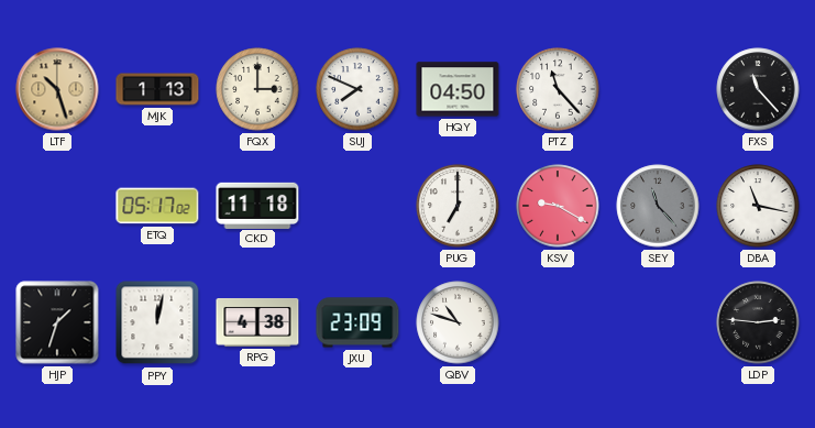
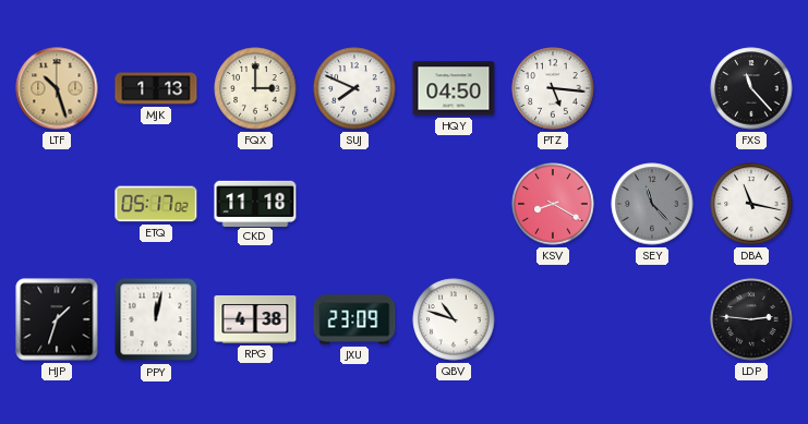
PTZ: 11:23 -> 5:16
PUG: 7:00 -> none
KSV: 9:20 -> 8:20
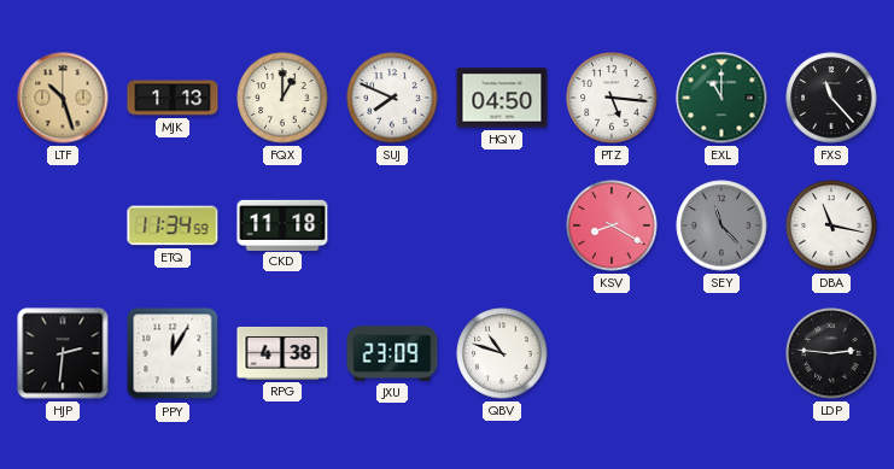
FQX: 3:00 -> 1:00
EXL: none -> 11:00
ETQ: 05:17 -> 11:34
HJP: 1:33 -> 2:31
PPY: 12:02 -> 12:05
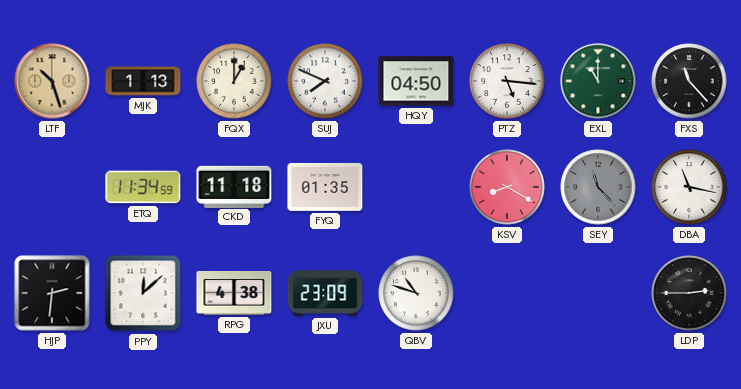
FYQ: none -> 01:35
PPY: 12:05 -> 12:08
LDP: 2:46 -> 2:45
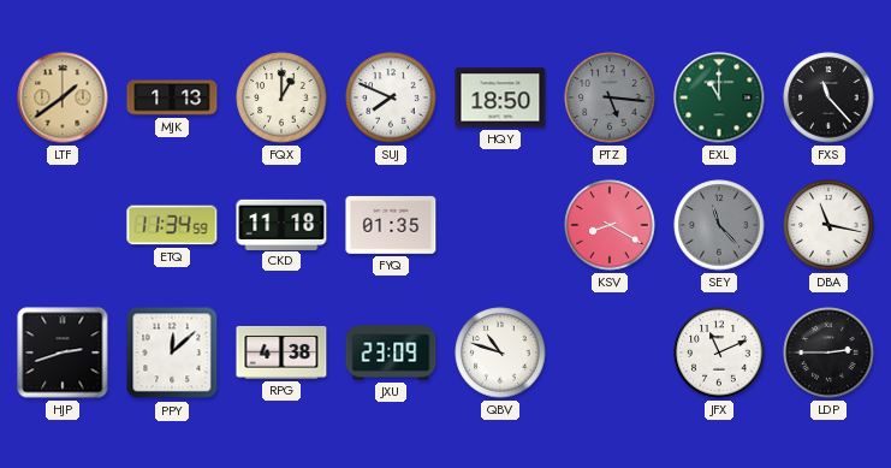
LTF: 10:27 -> 1:39
HQY: 04:50 -> 18:50
PTZ dial: white -> grey
HJP: 2:31 -> 2:42
JFX: none -> 11:11
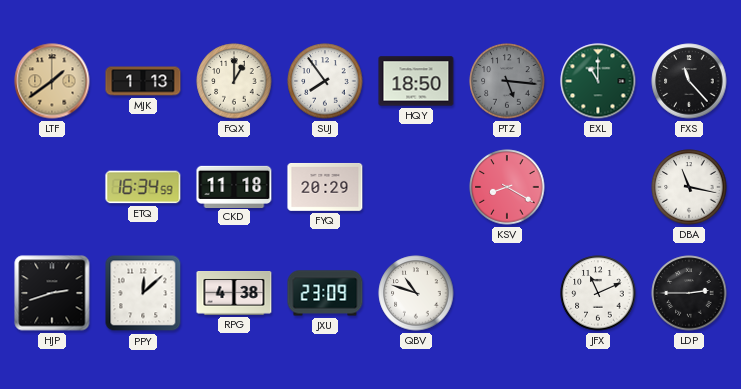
SUJ: 7:49 -> 7:54
ETQ: 11:34 -> 16:34
FYQ: 01:35 -> 20:29
SEY: 11:23 -> none
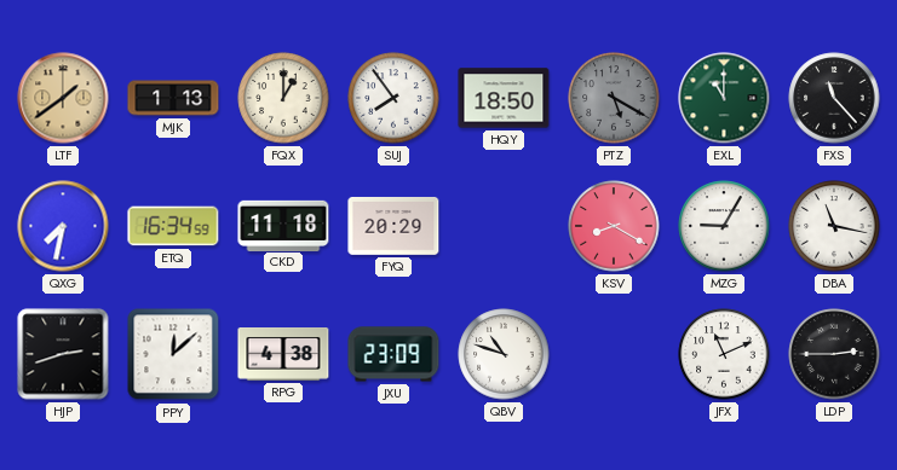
PTZ: 5:16 -> 5:20
QXG: none -> 7:32
MZG: none -> 9:05
